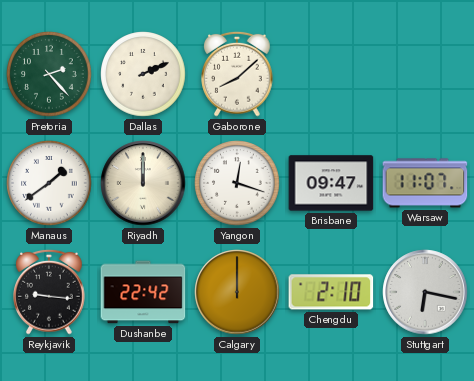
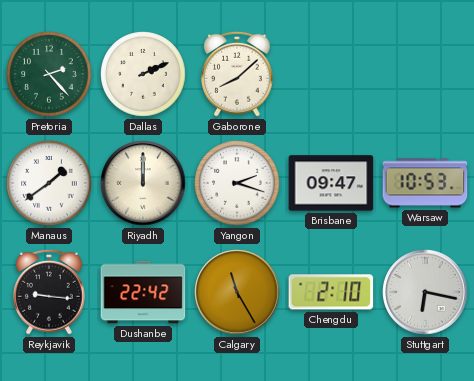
Yangon: 12:18 -> 2:18
Warsaw: 11:07 -> 10:53
Calgary: 12:00 -> 11:25
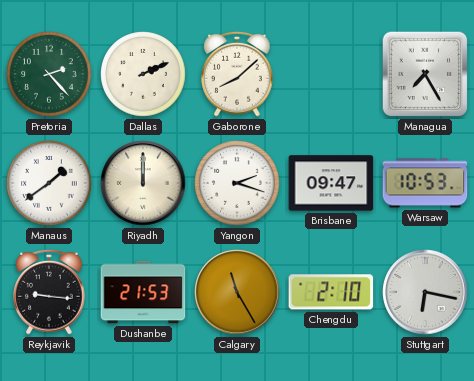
Managua: none -> 7:25
Dushanbe: 22:42 -> 21:53
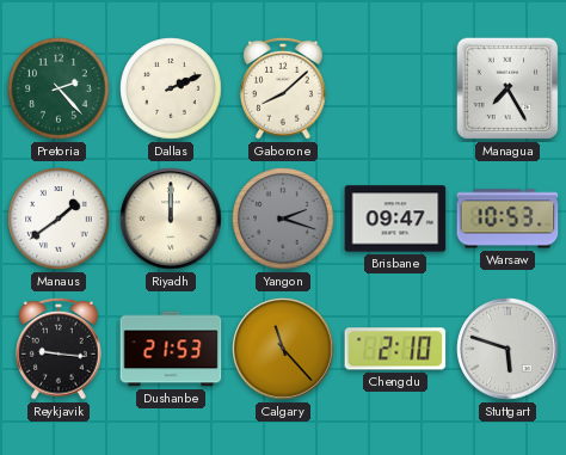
Yangon dial: white -> grey
Calgary: 11:25 -> 11:23
Stuttgart: 6:17 -> 5:48
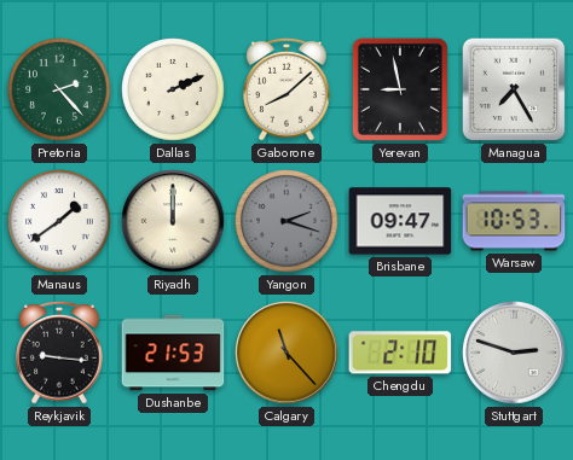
Yerevan: none -> 8:58
Stuttgart: 5:48 -> 2:48
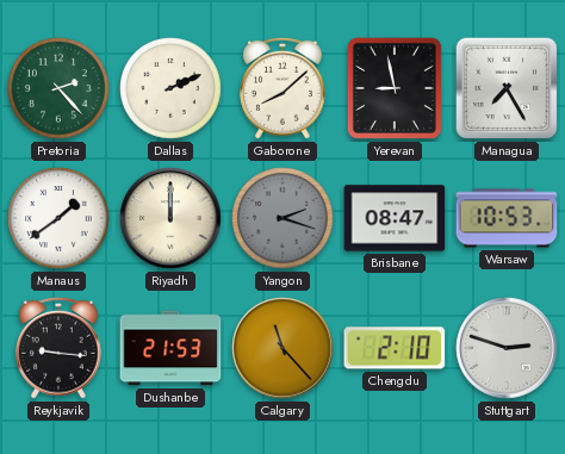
Brisbane: 09:47 -> 08:47
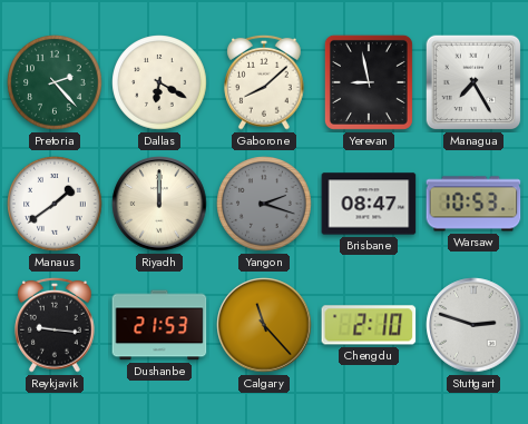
Dallas: 2:11 -> 6:20
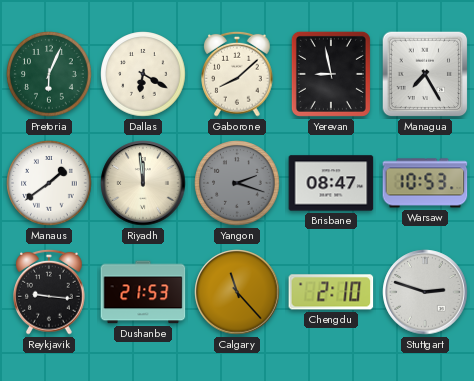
Pretoria: 2:23 -> 6:04
Riyadh: 12:00 -> 11:59
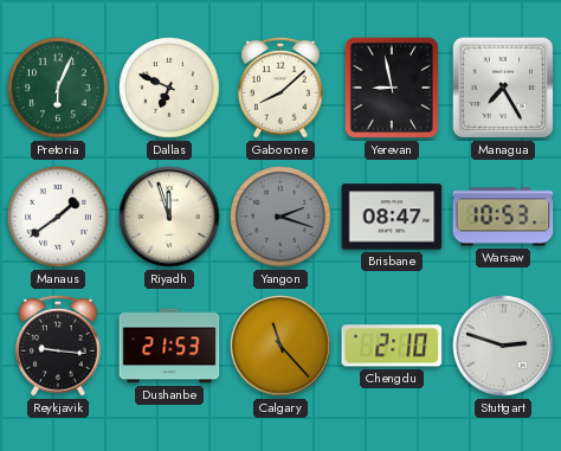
Dallas: 6:20 -> 6:49
Riyadh: 11:59 -> 11:57
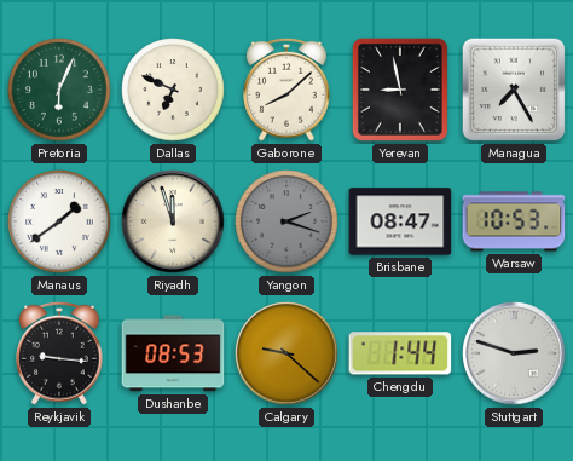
Dushanbe: 21:53 -> 08:53
Calgary: 11:23 -> 9:22
Chengdu: 2:10 -> 1:44
